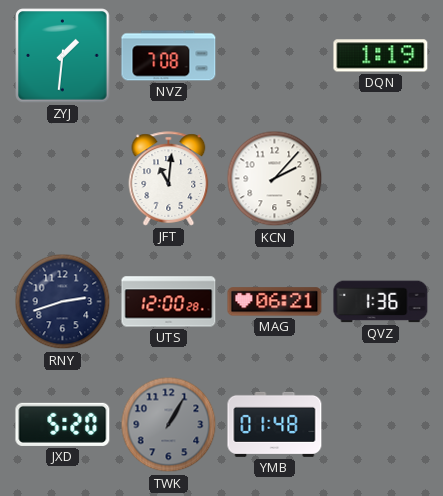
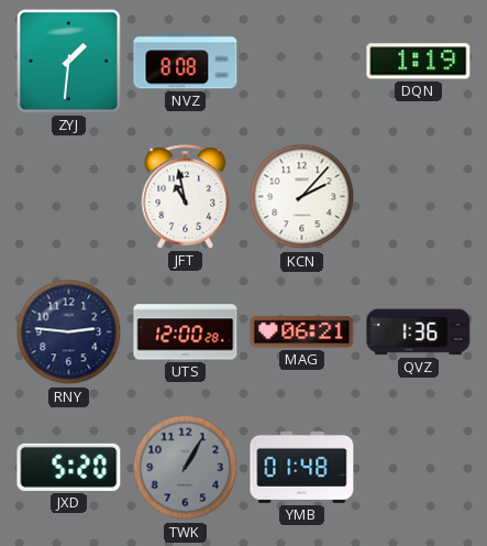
NVZ: 7:08 -> 8:08
JFT: 11:01 -> 10:58
RNY: 2:42 -> 2:46
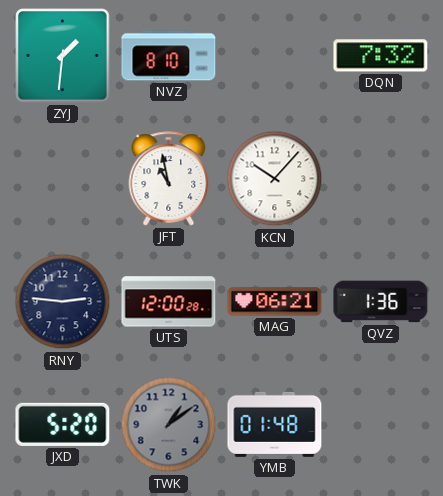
NVZ: 8:08 -> 8:10
DQN: 1:19 -> 7:32
KCN: 2:07 -> 10:07
TWK: 1:05 -> 1:09
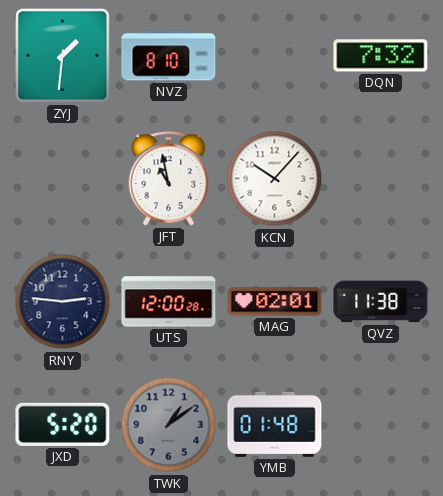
MAG: 06:21 -> 02:01
QVZ: 1:36 -> 11:38
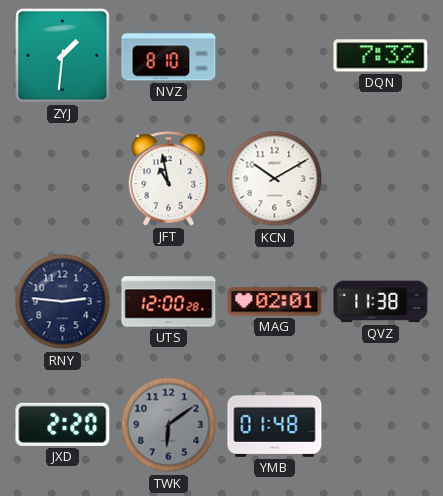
KCN: 10:07 -> 10:10
JXD: 5:20 -> 2:20
TWK: 1:09 -> 6:09
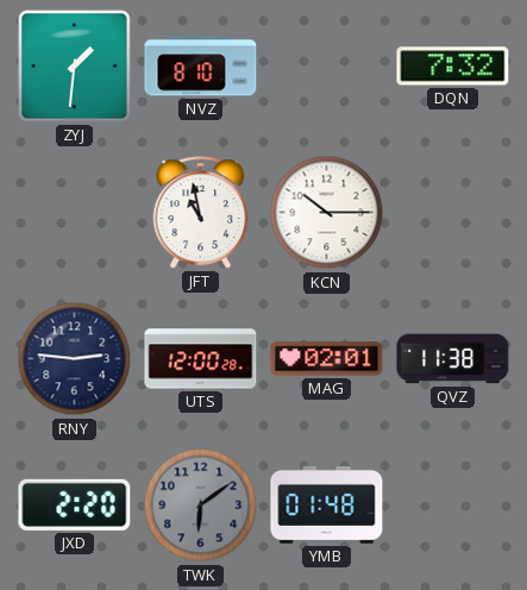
KCN: 10:10 -> 10:15
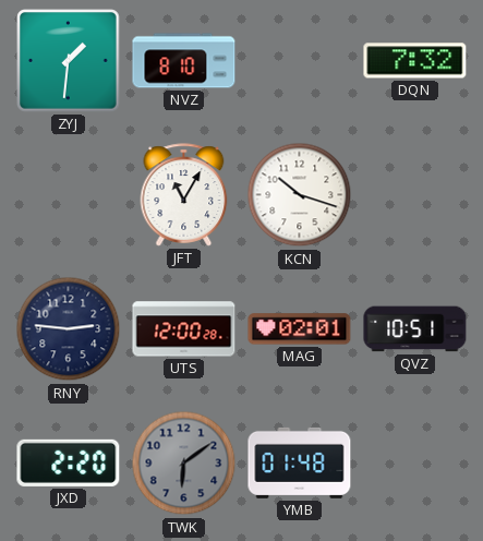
JFT: 10:58 -> 11:05
KCN: 10:15 -> 10:18
QVZ: 11:38 -> 10:51
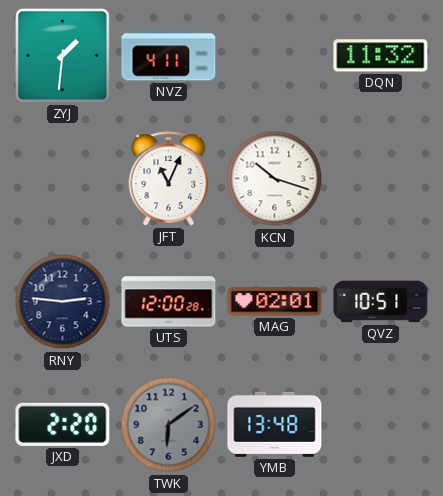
NVZ: 8:10 -> 4:11
DQN: 7:32 -> 11:32
JFT: 11:05 -> 11:04
YMB: 01:48 -> 13:48
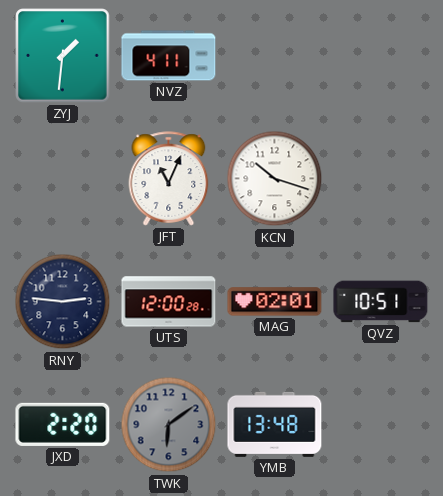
DQN: 11:32 -> none
